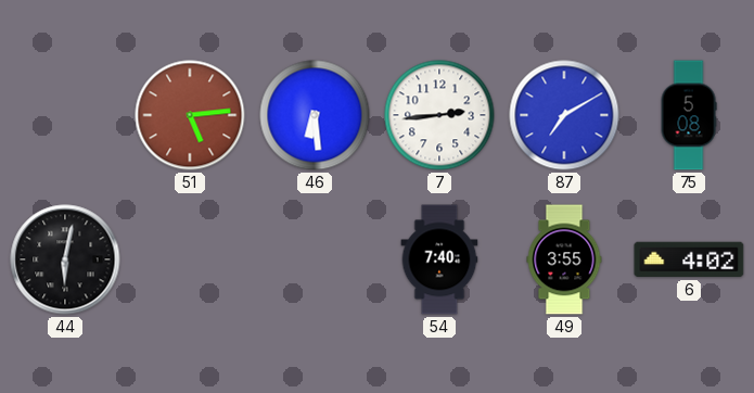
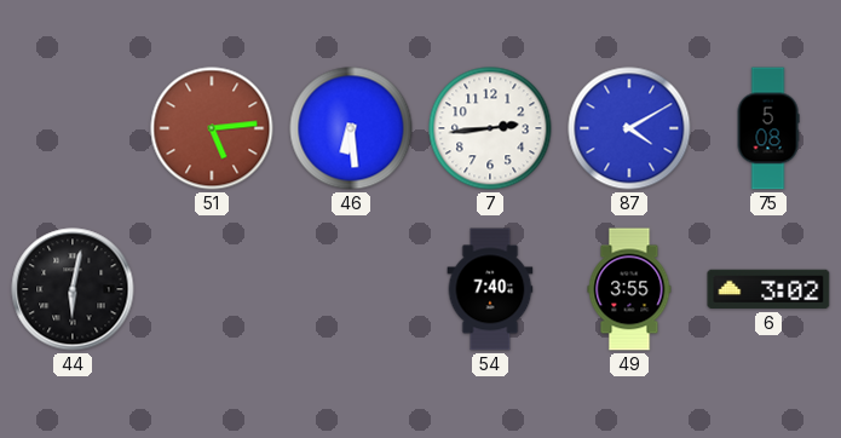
87: 7:10 -> 4:10
6: 4:02 -> 3:02
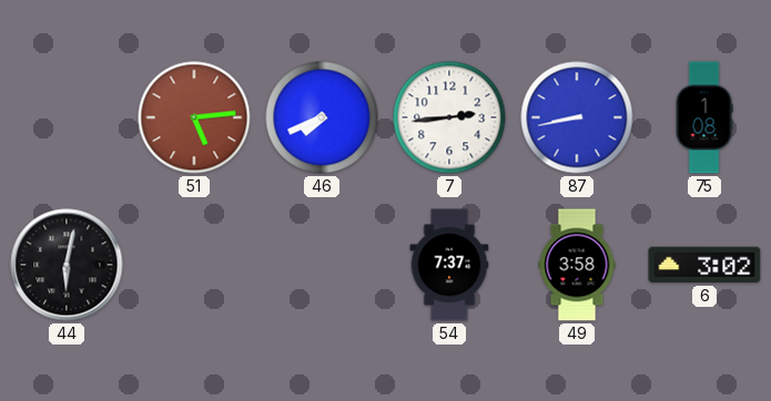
46: 6:29 -> 7:41
87: 4:10 -> 8:43
75: 5:08 -> 1:08
54: 7:40 -> 7:37
49: 3:55 -> 3:58
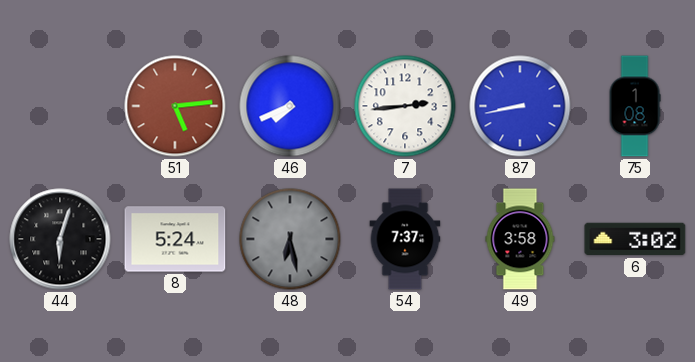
44: 6:02 -> 6:03
8: none -> 5:24
48: none -> 6:28
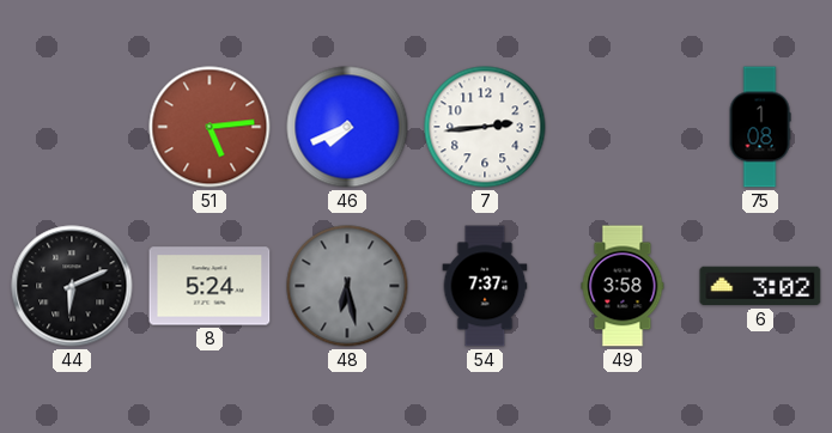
87: 8:43 -> none
44: 6:03 -> 6:11
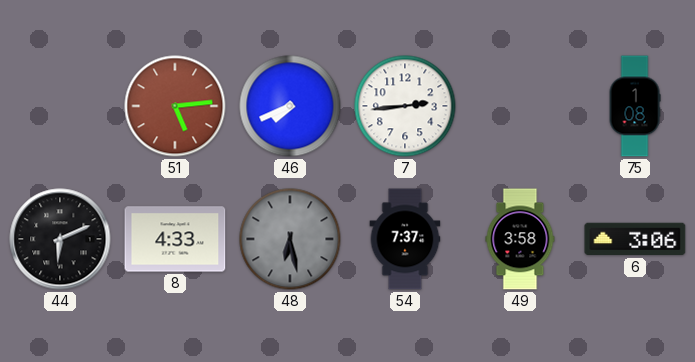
8: 5:24 -> 4:33
6: 3:02 -> 3:06
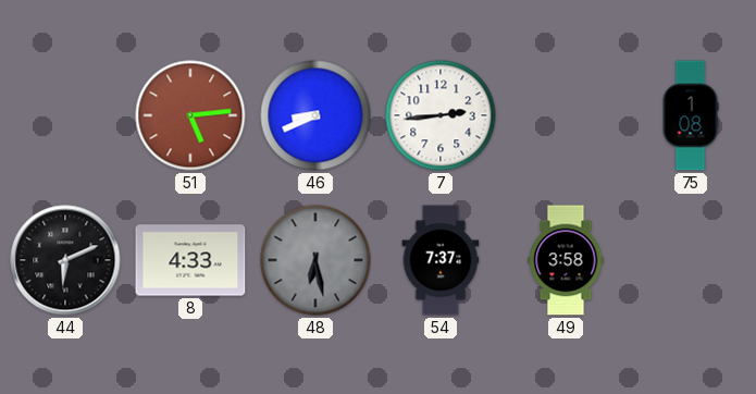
46: 7:41 -> 8:41
6: 3:06 -> none
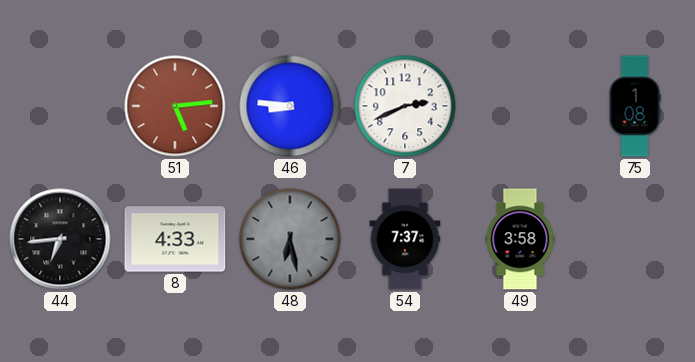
46: 8:41 -> 8:46
7: 2:44 -> 2:41
44: 6:11 -> 6:44
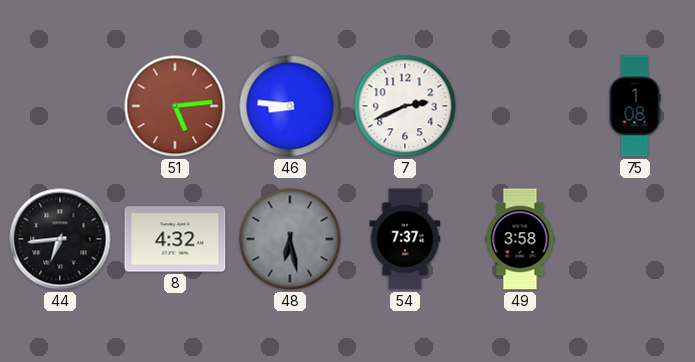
8: 4:33 -> 4:32
